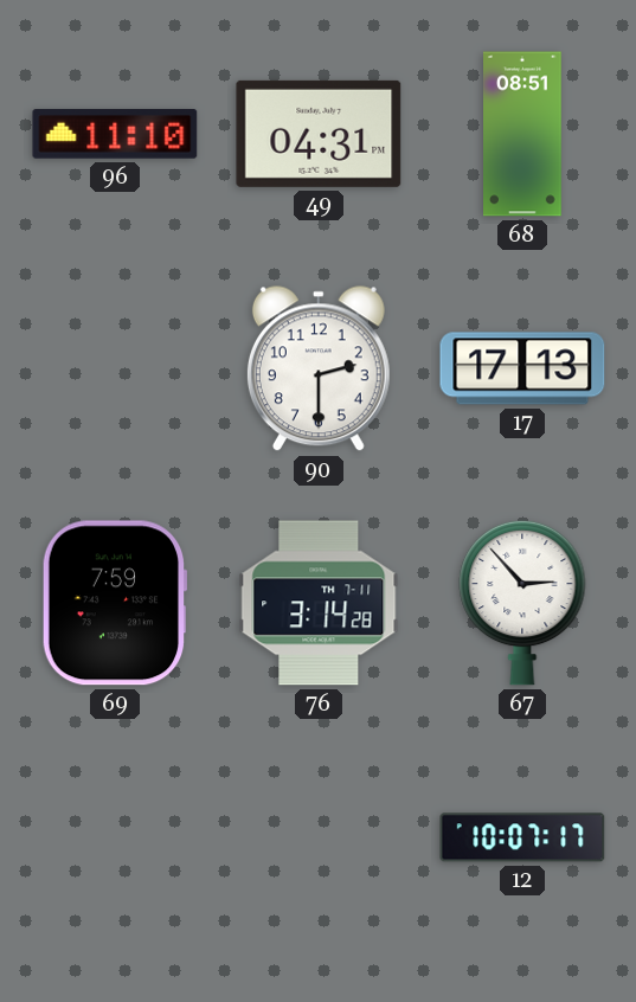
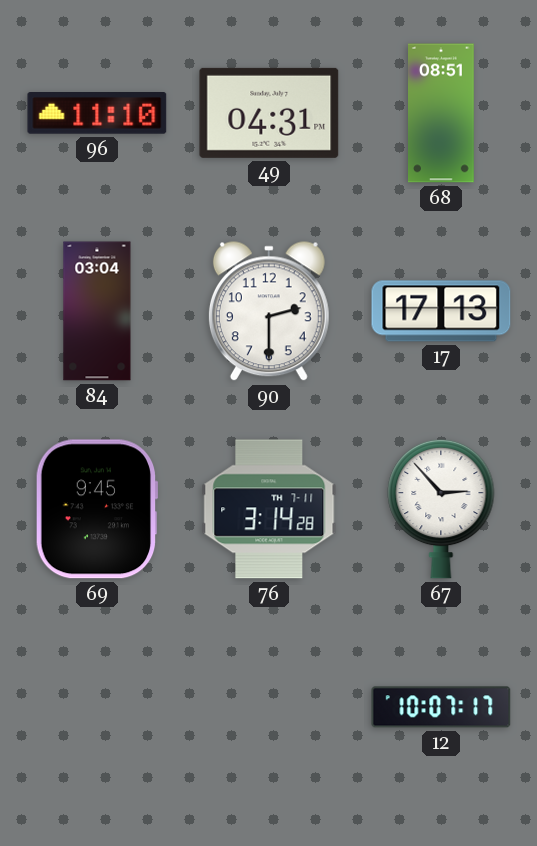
84: none -> 03:04
69: 7:59 -> 9:45
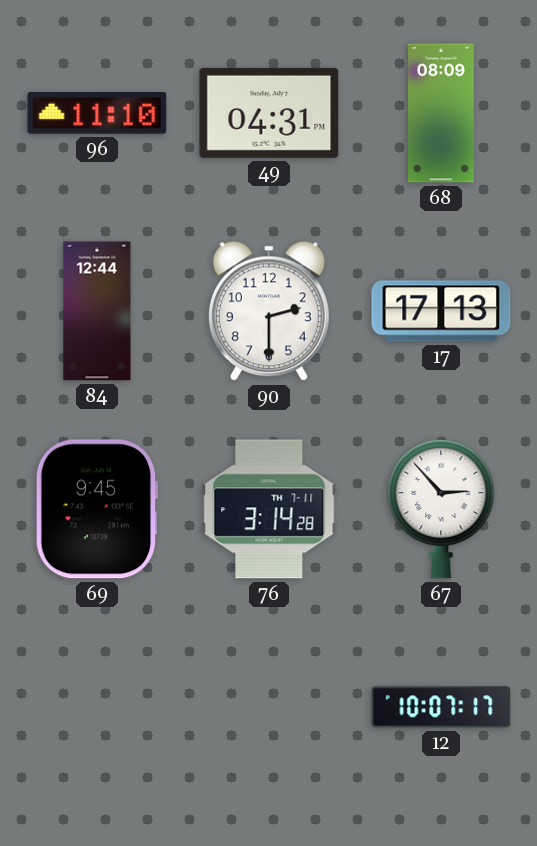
68: 08:51 -> 08:09
84: 03:04 -> 12:44
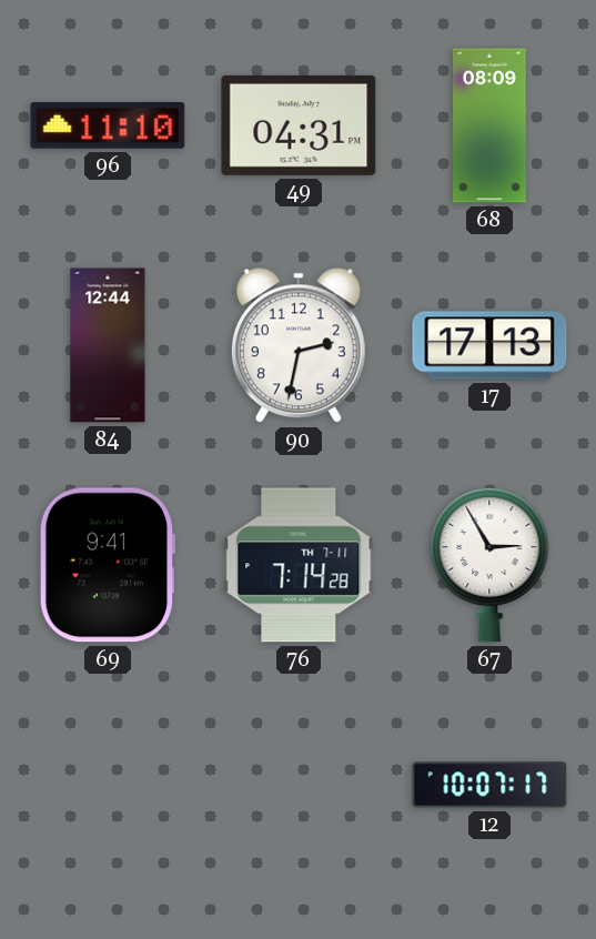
90: 2:30 -> 2:32
69: 9:45 -> 9:41
76: 3:14 -> 7:14
67: 2:53 -> 2:55
